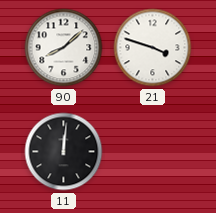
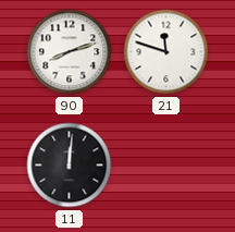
90: 8:08 -> 8:12
21: 3:48 -> 11:48
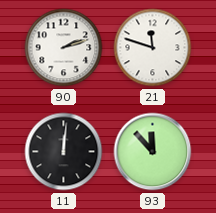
90: 8:12 -> 2:12
93: none -> 11:53
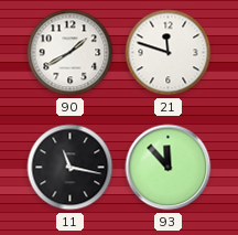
90: 2:12 -> 1:40
11: 12:01 -> 11:17
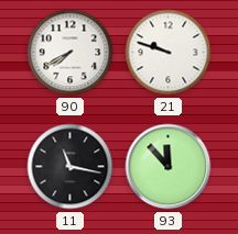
90: 1:40 -> 7:40
21: 11:48 -> 9:48
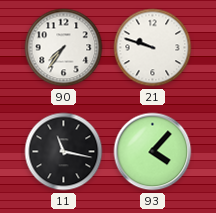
90: 7:40 -> 7:36
93: 11:53 -> 4:07
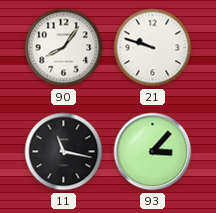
90: 7:36 -> 8:06
93: 4:07 -> 3:07
